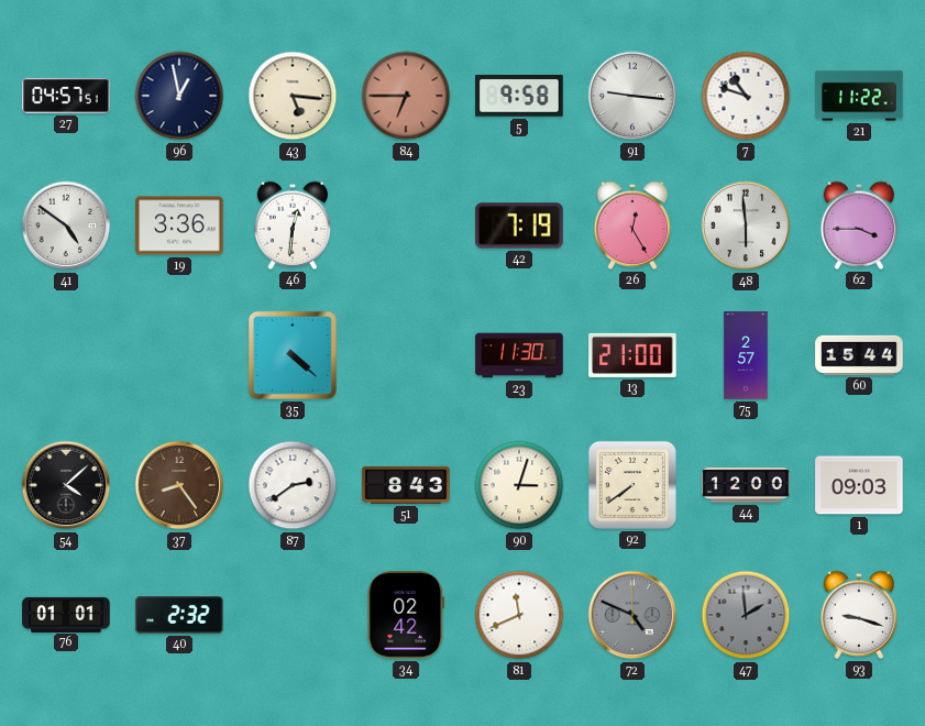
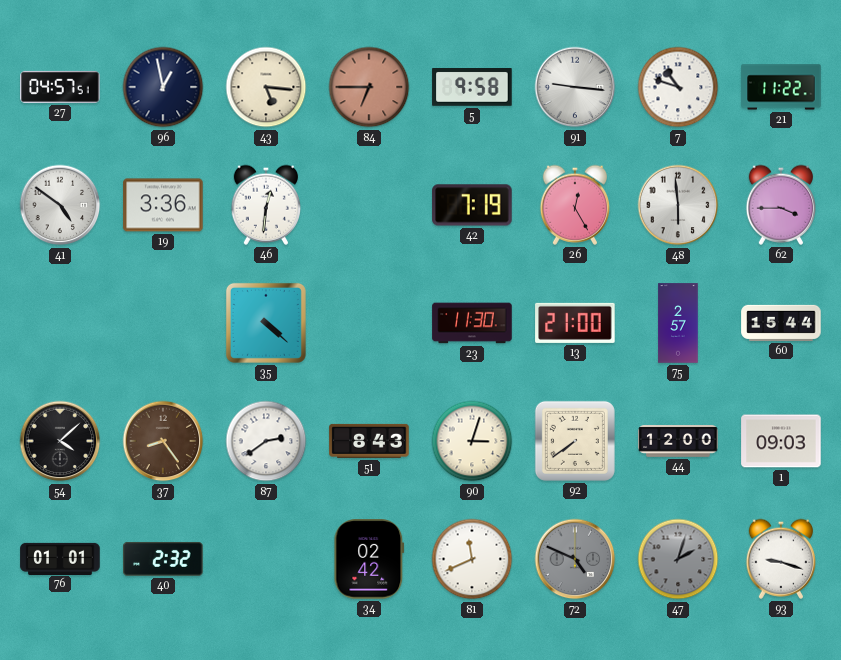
47: 1:59 -> 2:03
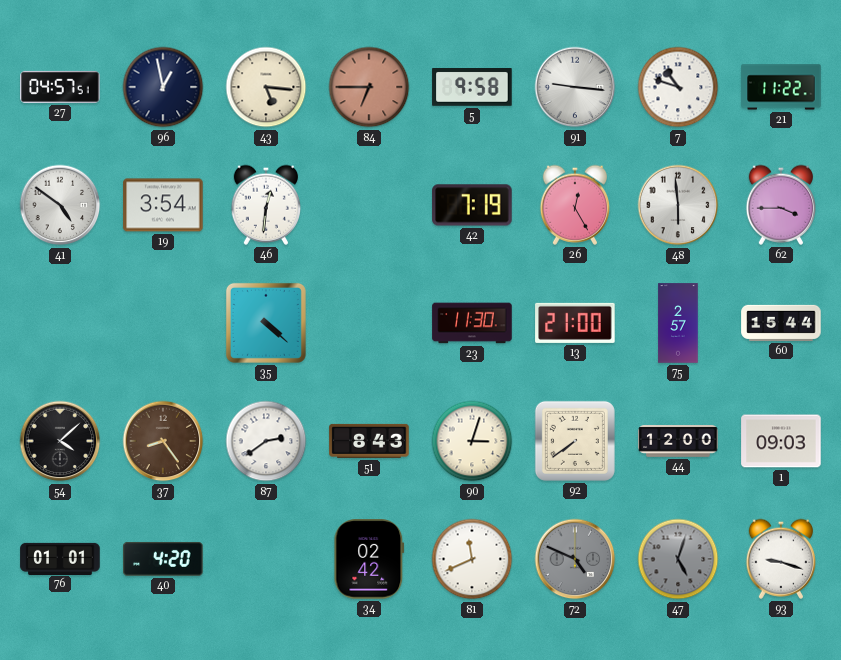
19: 3:36 -> 3:54
40: 2:32 -> 4:20
47: 2:03 -> 5:03
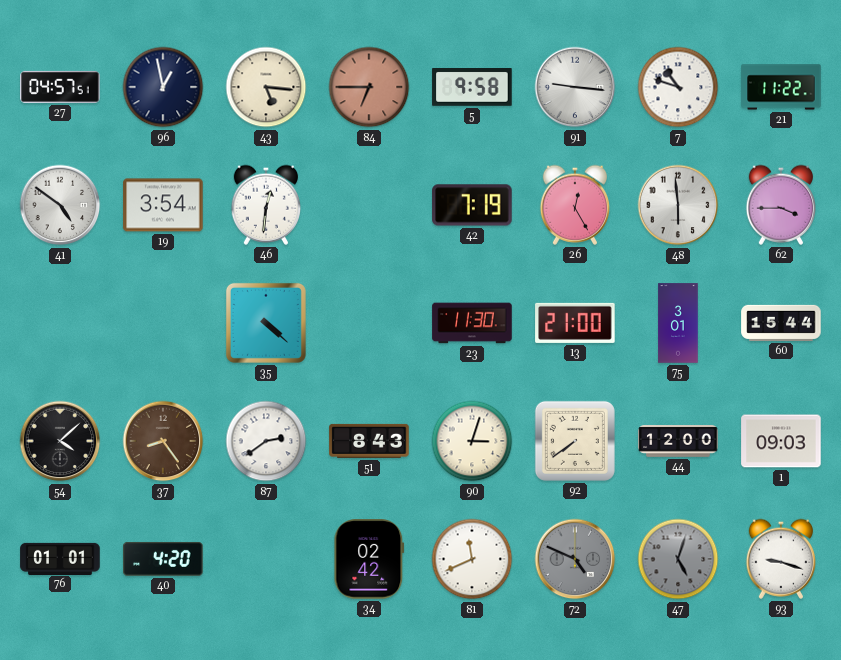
75: 2:57 -> 3:01
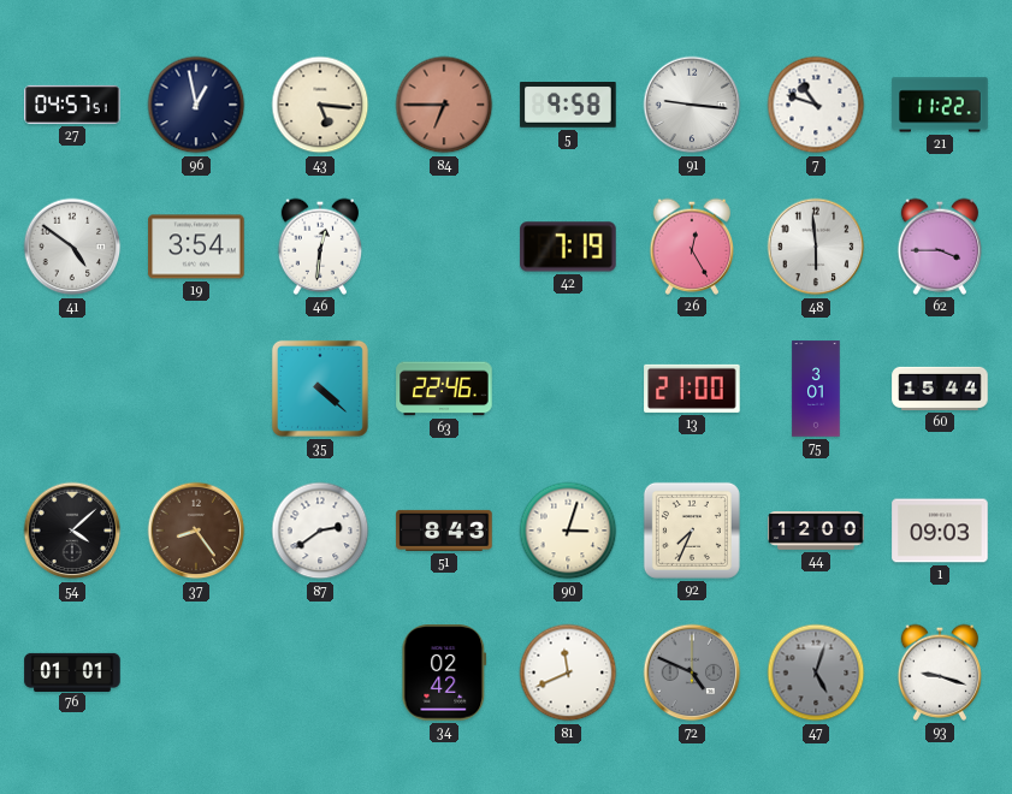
63: none -> 22:46
23: 11:30 -> none
92: 7:39 -> 7:34
40: 4:20 -> none
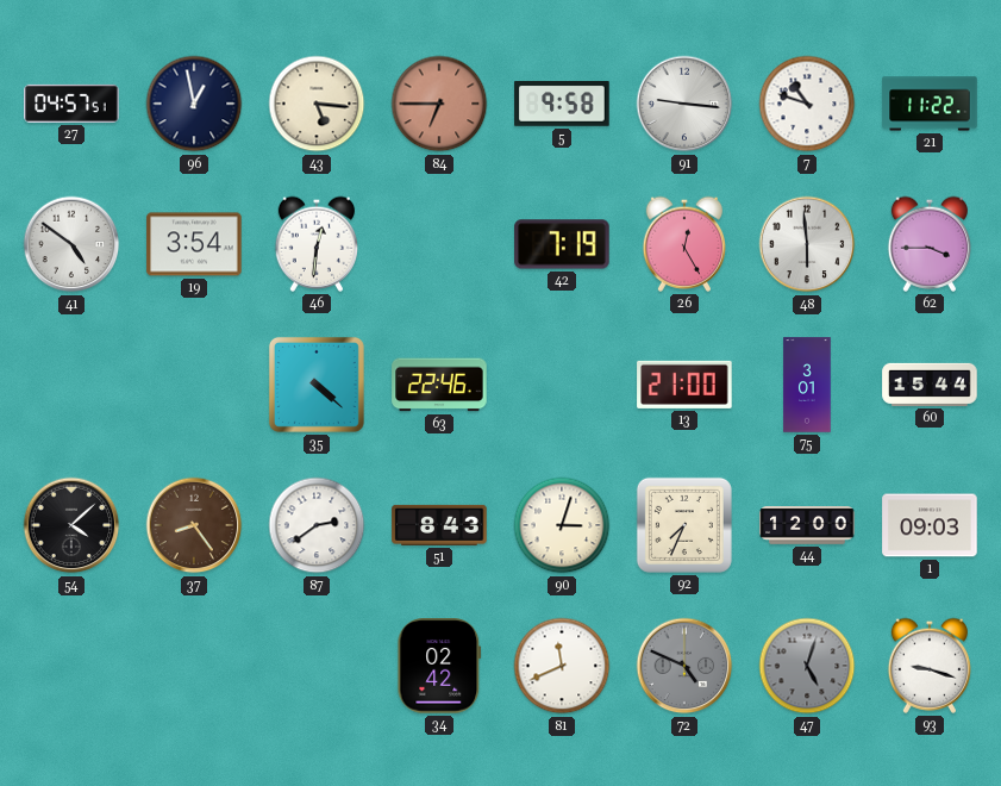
76: 01:01 -> none
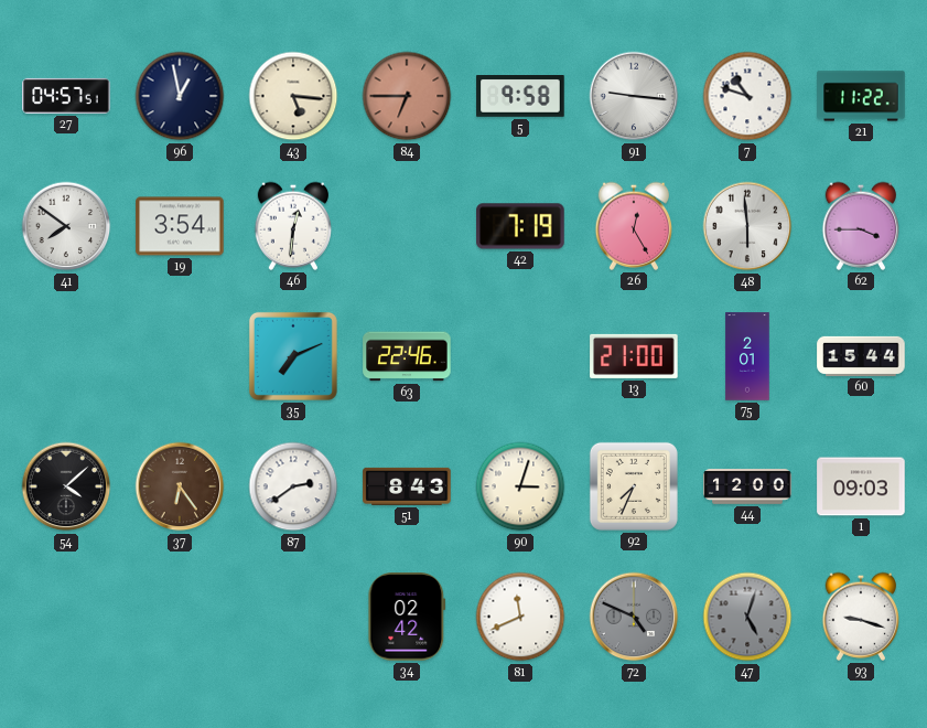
41: 4:51 -> 7:51
35: 4:22 -> 7:11
75: 3:01 -> 2:01
37: 8:24 -> 6:24
